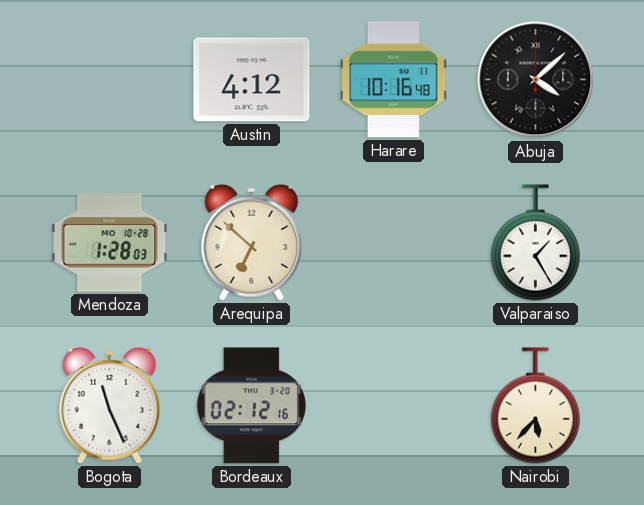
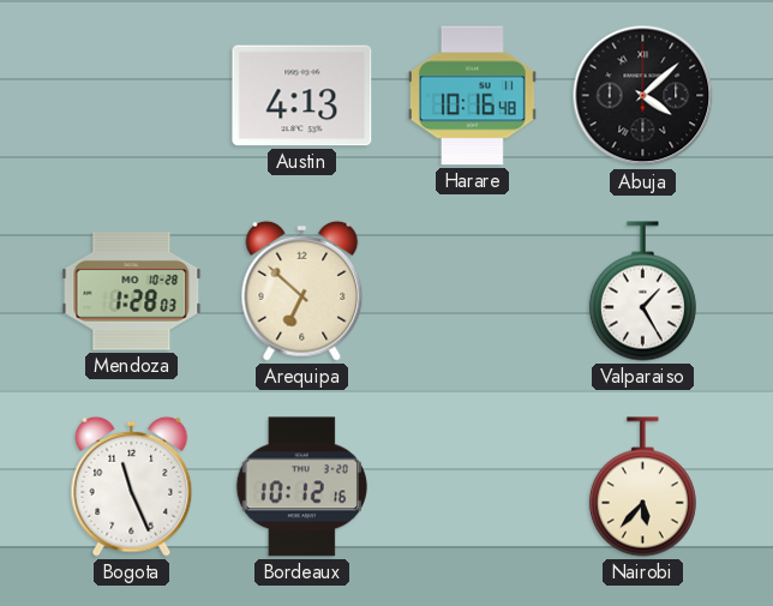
Austin: 4:12 -> 4:13
Bordeaux: 02:12 -> 10:12
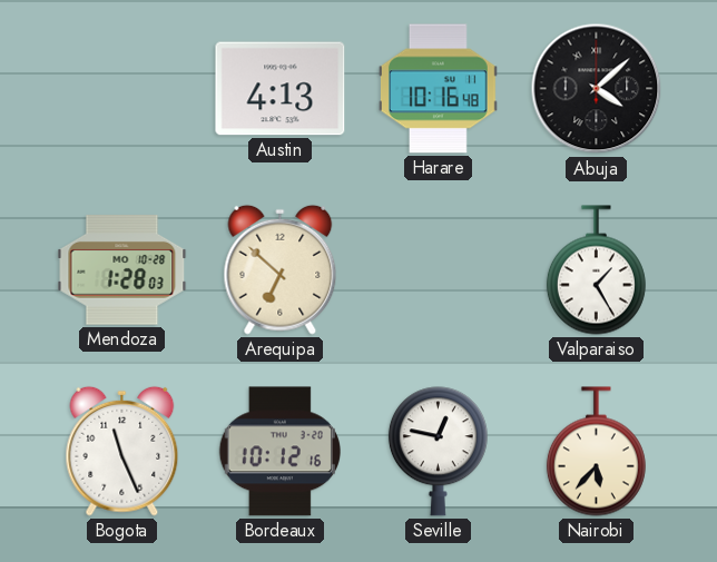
Seville: none -> 12:47
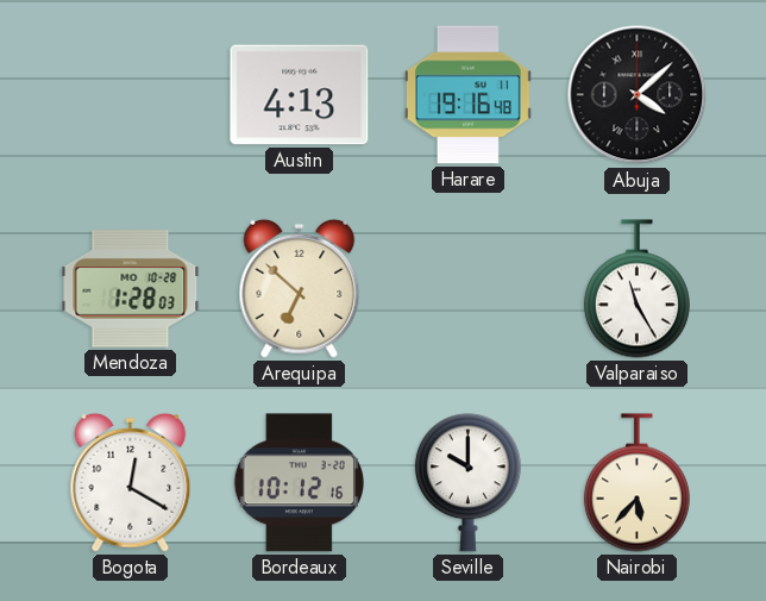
Harare: 10:16 -> 19:16
Valparaiso: 1:25 -> 11:25
Bogota: 11:26 -> 12:20
Seville: 12:47 -> 10:00
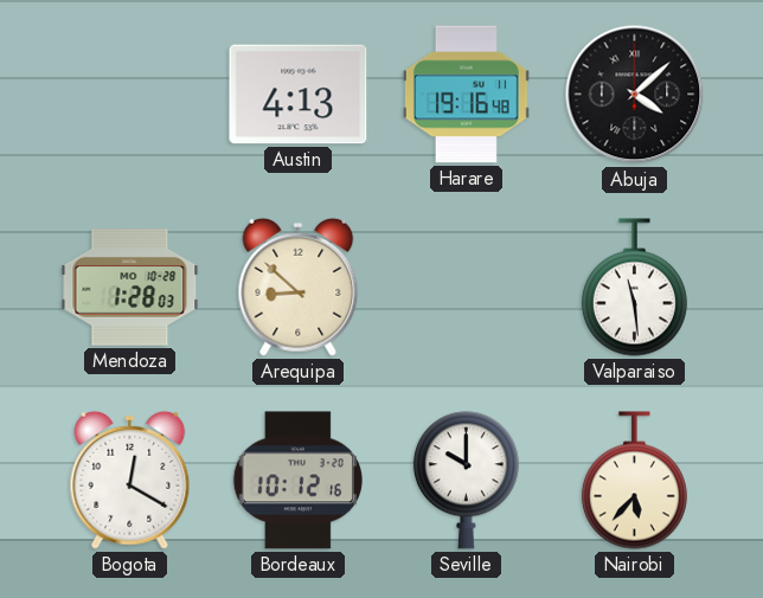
Arequipa: 6:52 -> 8:52
Valparaiso: 11:25 -> 11:29
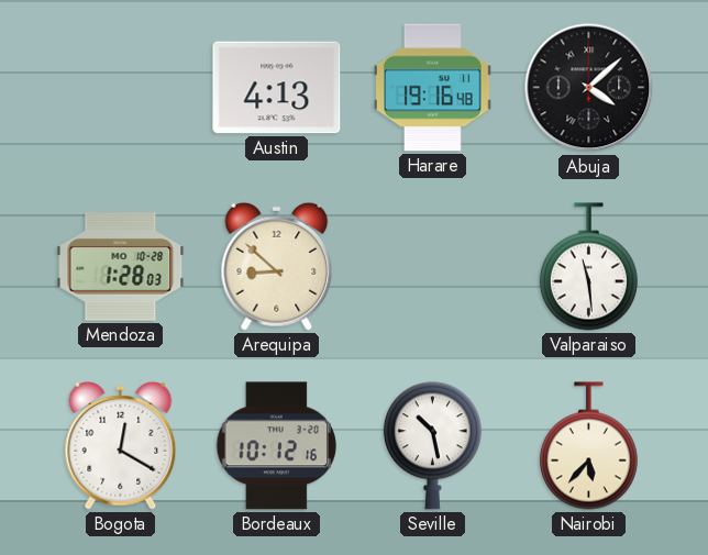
Seville: 10:00 -> 10:28
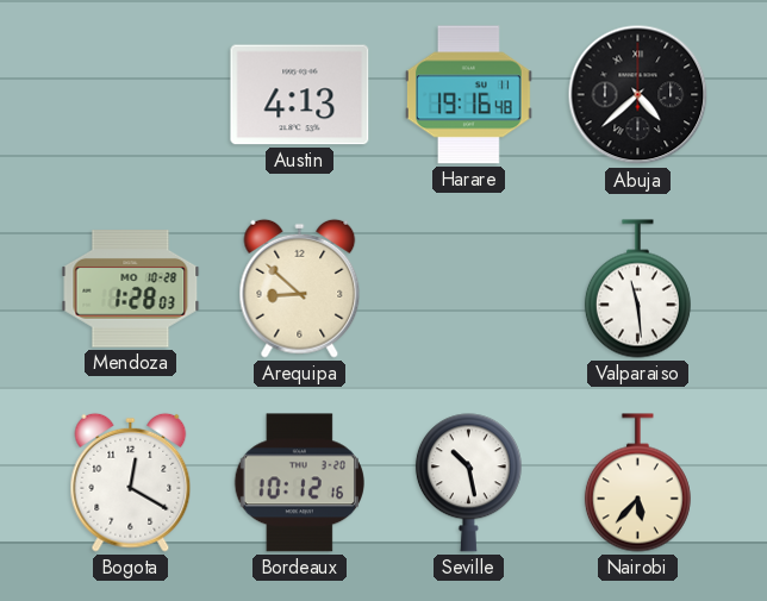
Abuja: 4:08 -> 4:38
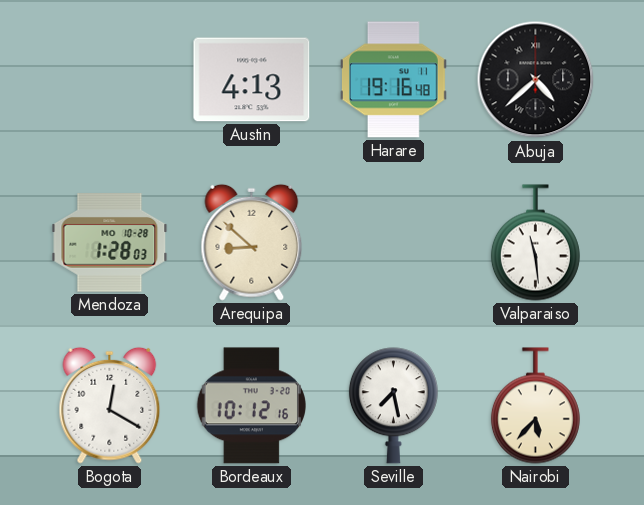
Seville: 10:28 -> 7:28
